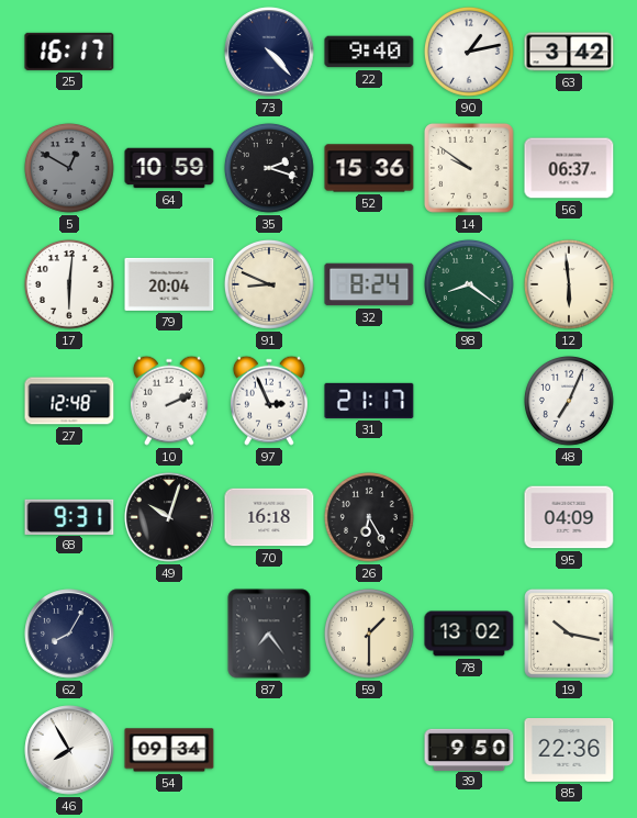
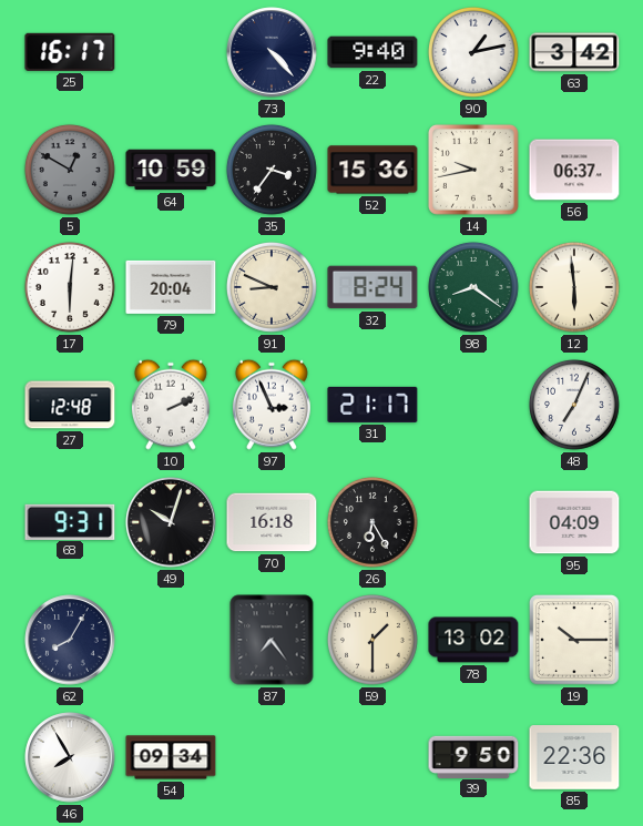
35: 2:18 -> 3:36
14: 9:51 -> 9:43
19: 10:17 -> 10:15
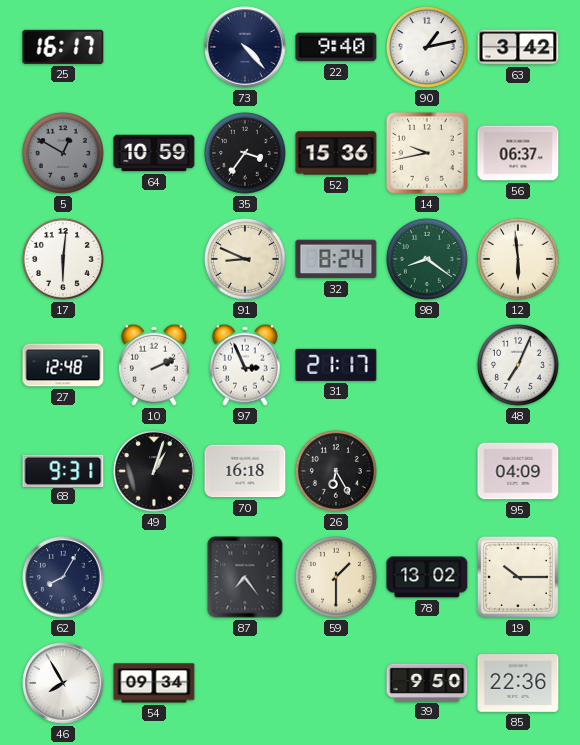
79: 20:04 -> none
49: 10:03 -> 1:03
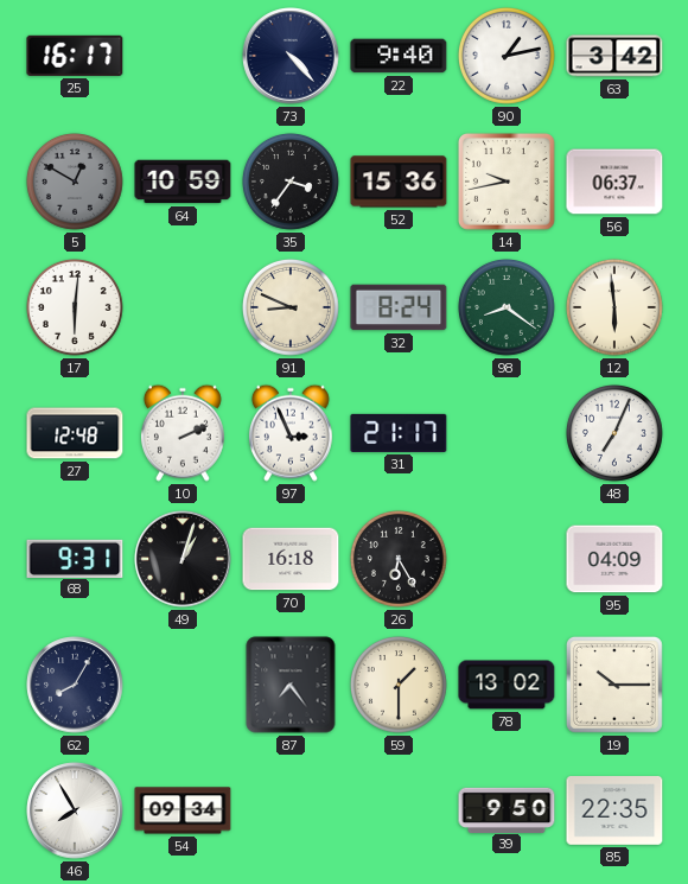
85: 22:36 -> 22:35
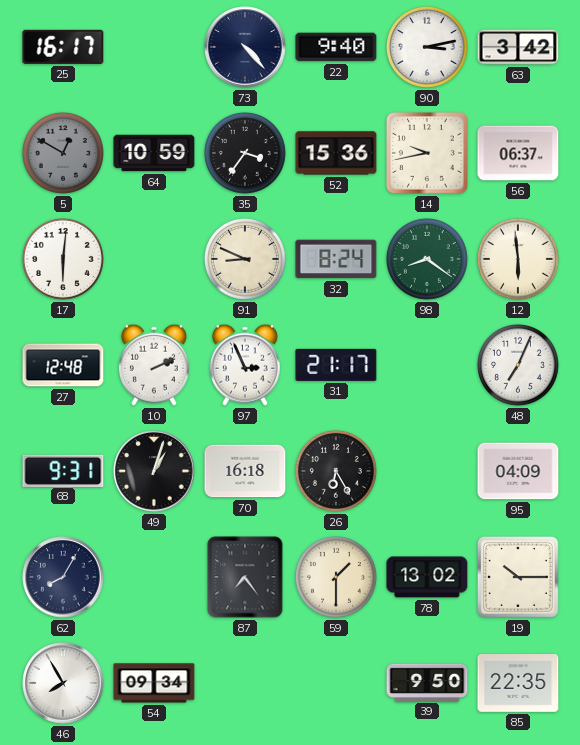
90: 1:13 -> 3:13
